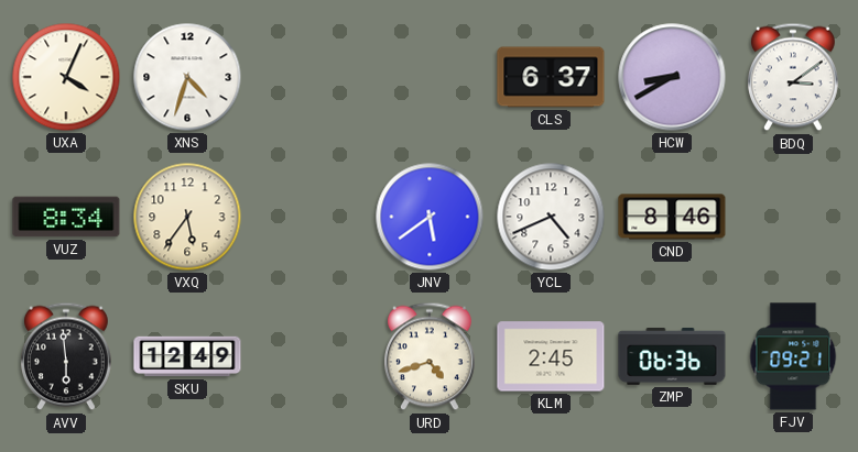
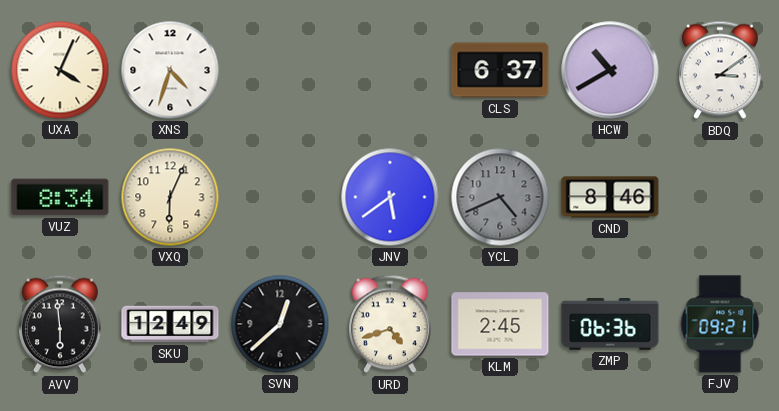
HCW: 8:40 -> 10:40
VXQ: 5:36 -> 6:04
YCL dial: white -> grey
SVN: none -> 12:38
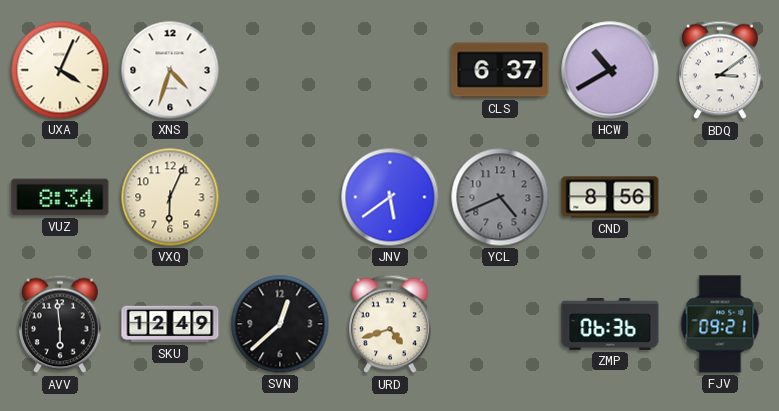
CND: 8:46 -> 8:56
KLM: 2:45 -> none
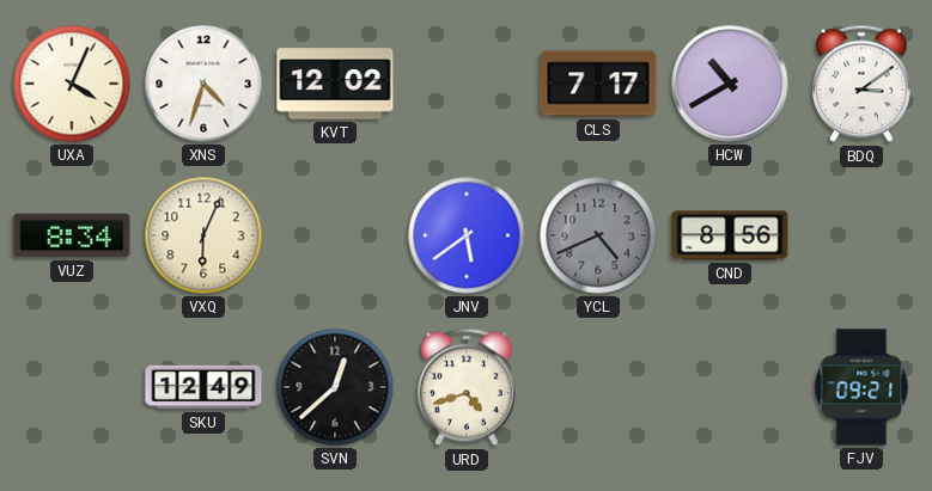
KVT: none -> 12:02
CLS: 6:37 -> 7:17
AVV: 5:59 -> none
ZMP: 06:36 -> none
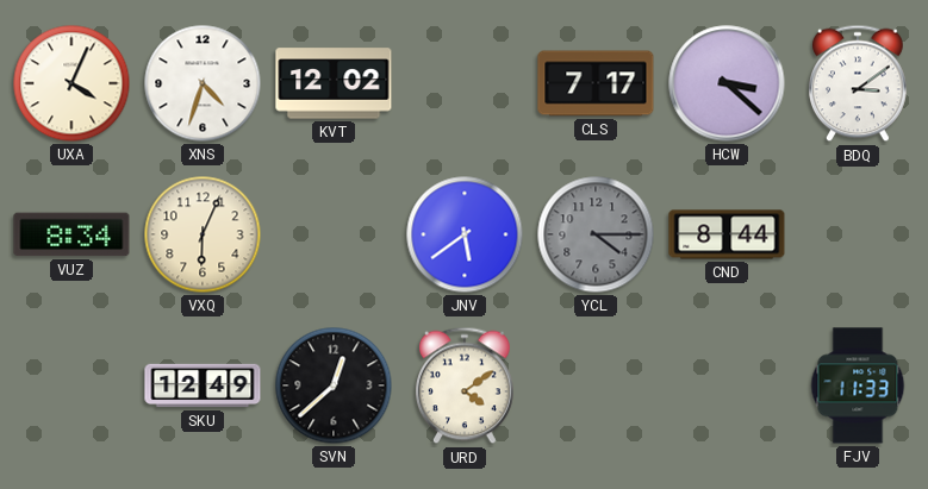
HCW: 10:40 -> 3:22
YCL: 4:41 -> 4:15
CND: 8:56 -> 8:44
URD: 4:42 -> 4:09
FJV: 09:21 -> 11:33
